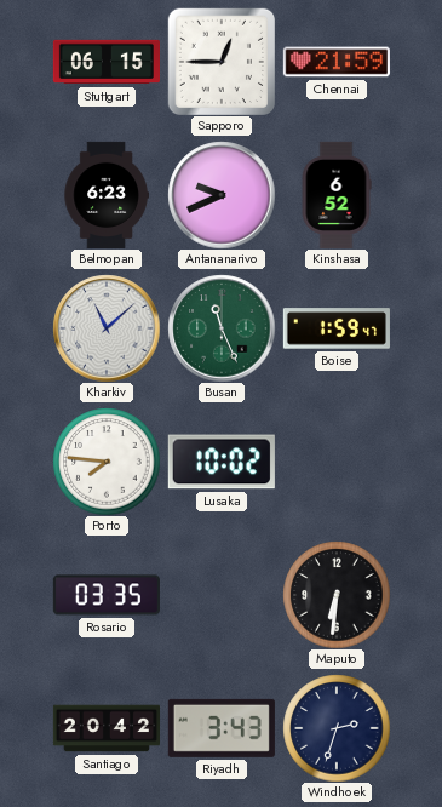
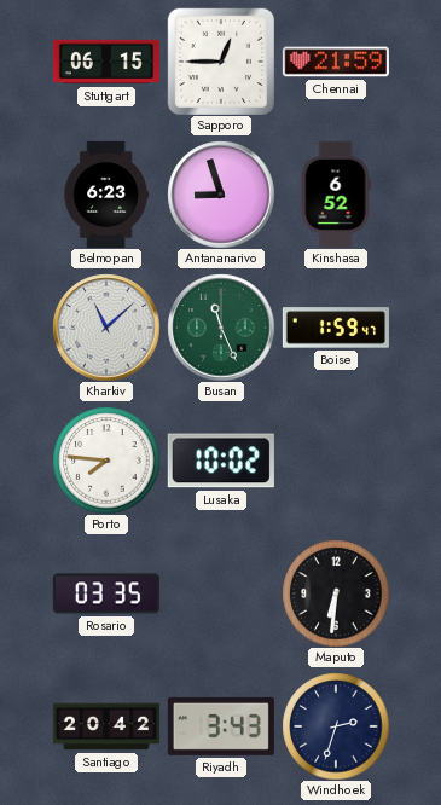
Antananarivo: 9:41 -> 8:57
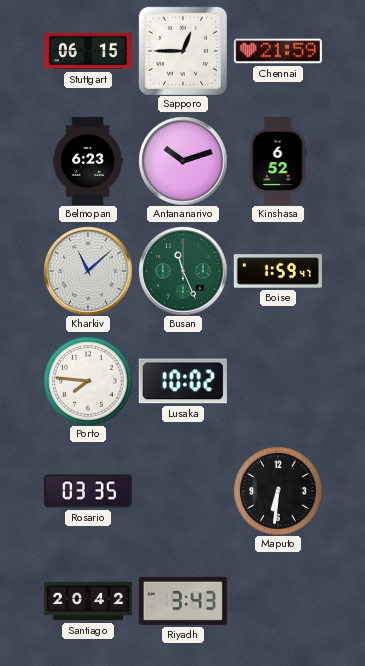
Antananarivo: 8:57 -> 10:12
Windhoek: 2:33 -> none
